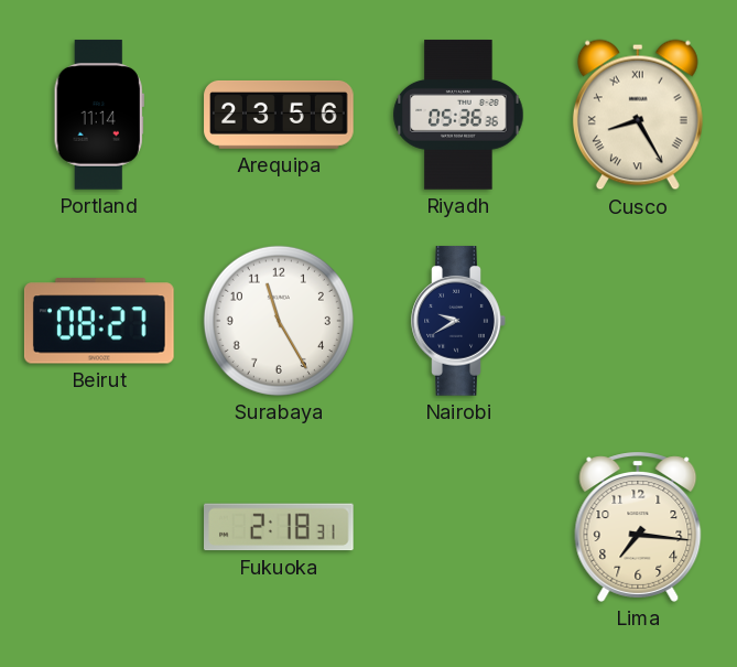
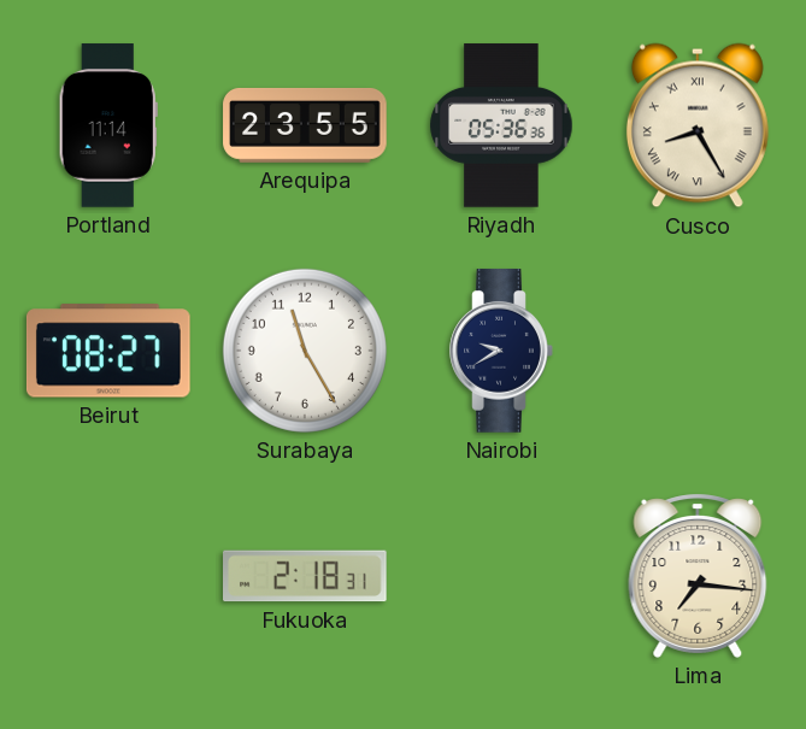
Arequipa: 23:56 -> 23:55
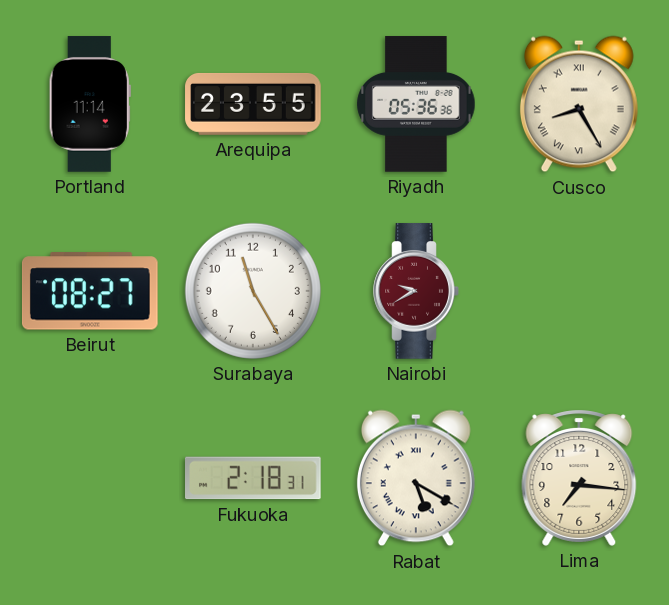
Nairobi dial: navy -> burgundy
Rabat: none -> 5:20
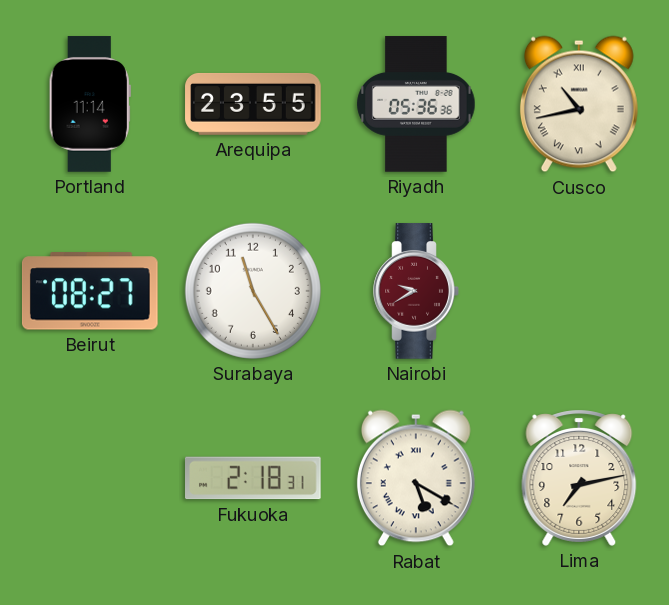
Cusco: 8:25 -> 10:43
Lima: 7:16 -> 7:13
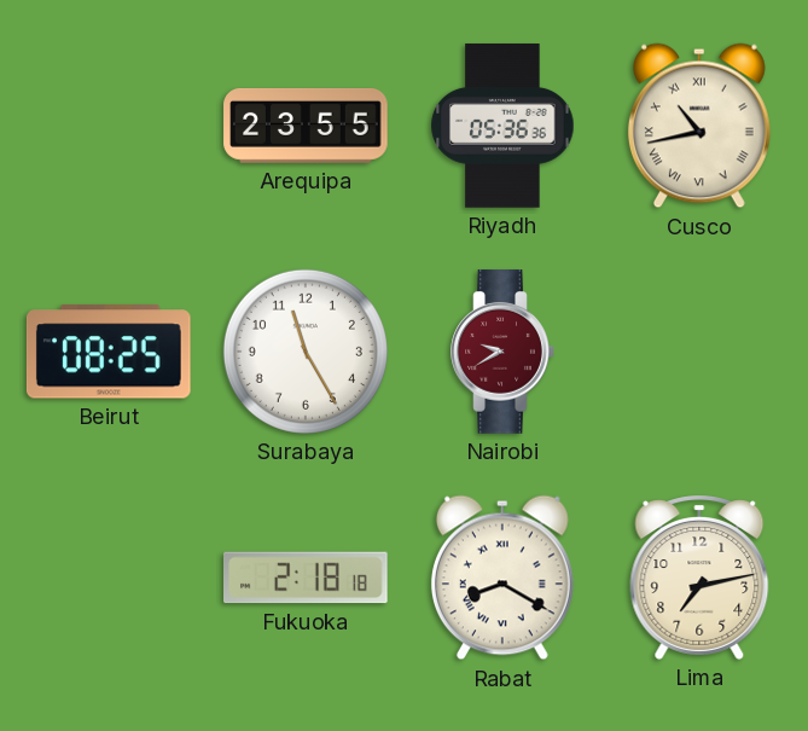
Portland: 11:14 -> none
Beirut: 08:27 -> 08:25
Fukuoka: 2:18:31 -> 2:18:18
Rabat: 5:20 -> 8:20
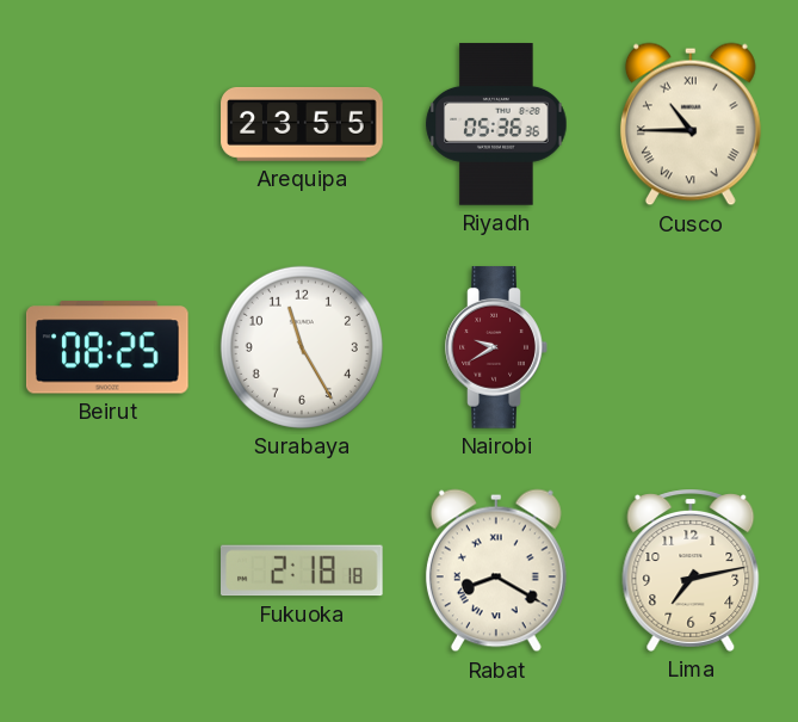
Cusco: 10:43 -> 10:45
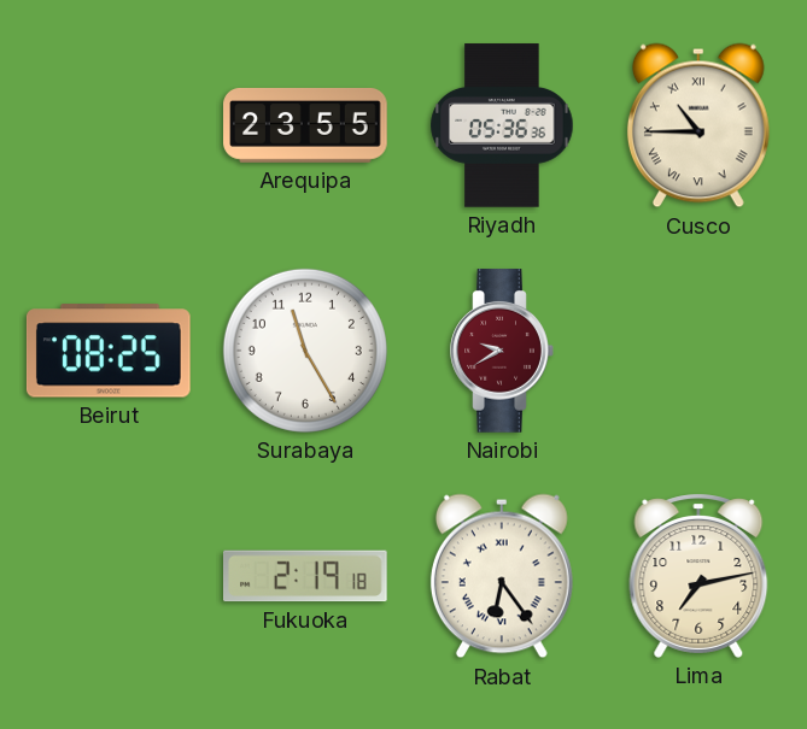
Fukuoka: 2:18 -> 2:19
Rabat: 8:20 -> 6:24
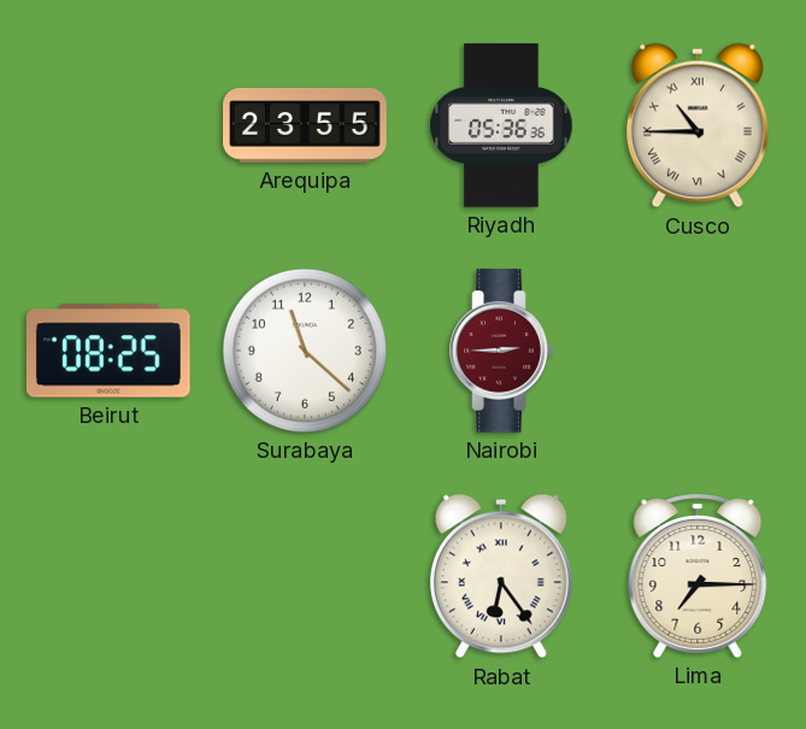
Surabaya: 11:25 -> 11:22
Nairobi: 9:40 -> 2:45
Fukuoka: 2:19 -> none
Lima: 7:13 -> 7:15
